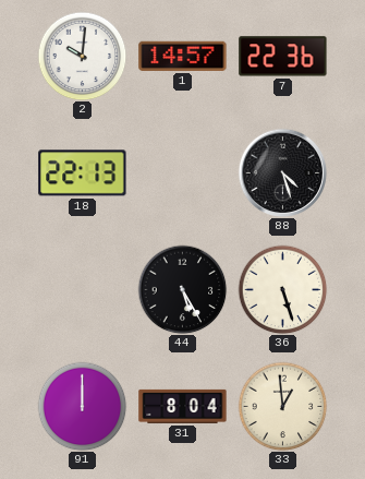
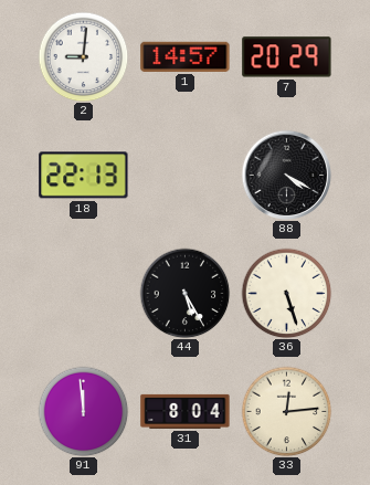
2: 10:01 -> 9:01
7: 22:36 -> 20:29
88: 4:27 -> 4:20
91: 12:00 -> 11:59
33: 12:59 -> 12:14
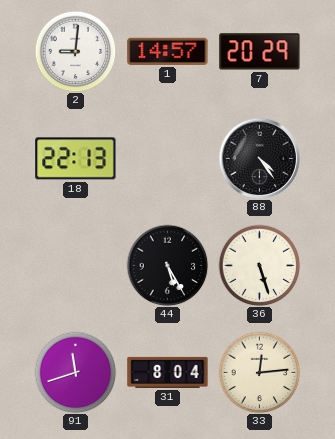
88: 4:20 -> 4:24
91: 11:59 -> 11:42
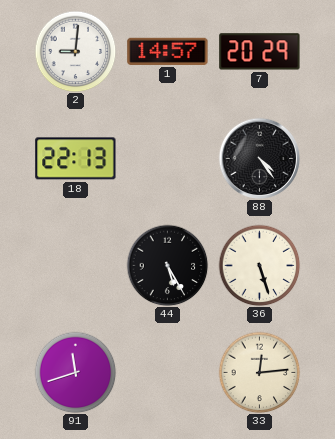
31: 8:04 -> none
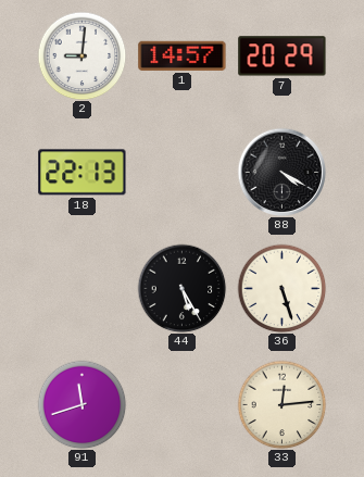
88: 4:24 -> 4:20
